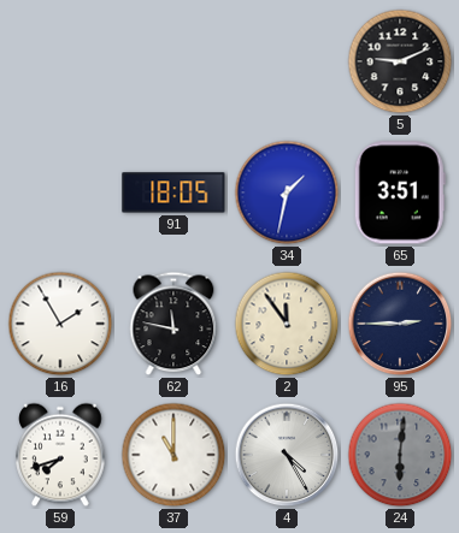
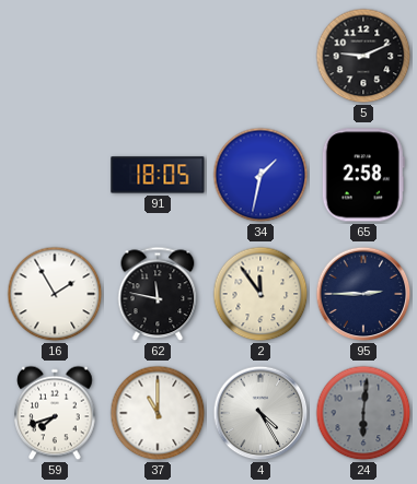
65: 3:51 -> 2:58
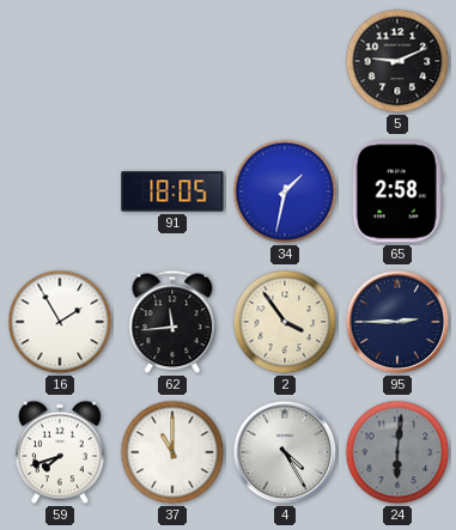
62: 11:47 -> 11:44
2: 11:54 -> 3:54
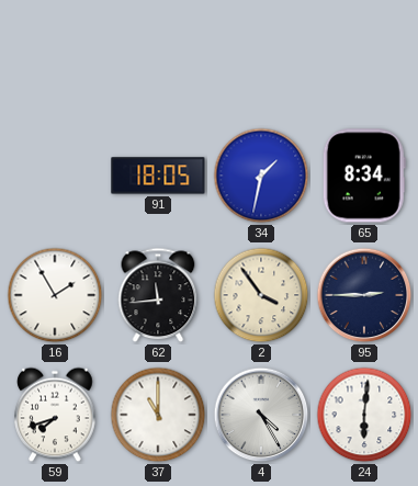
5: 9:11 -> none
65: 2:58 -> 8:34
24 dial: grey -> white
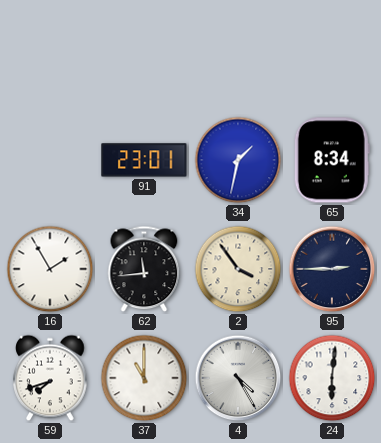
91: 18:05 -> 23:01
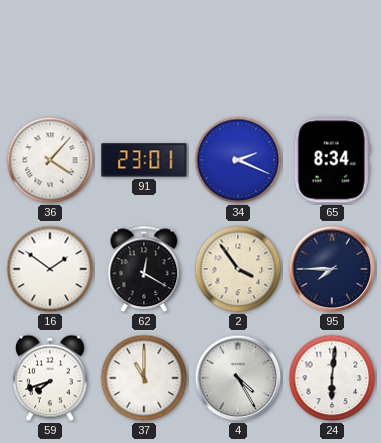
36: none -> 4:07
34: 1:32 -> 2:19
16: 1:55 -> 1:51
62: 11:44 -> 12:20
95: 2:45 -> 7:45
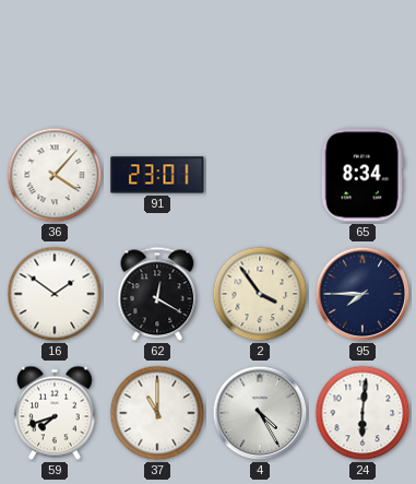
34: 2:19 -> none
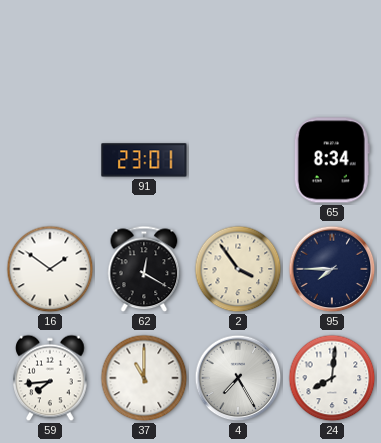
36: 4:07 -> none
59: 7:42 -> 7:44
4: 4:25 -> 7:25
24: 6:01 -> 8:01
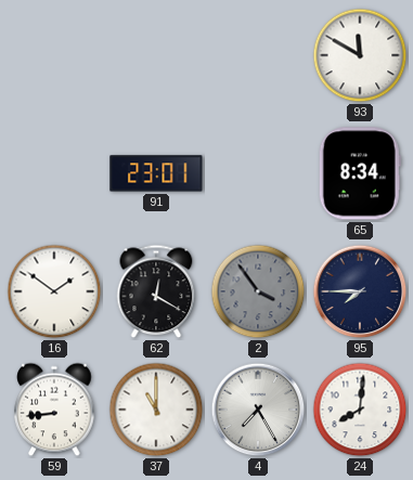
93: none -> 11:50
2 dial: cream -> grey
59: 7:44 -> 8:44
